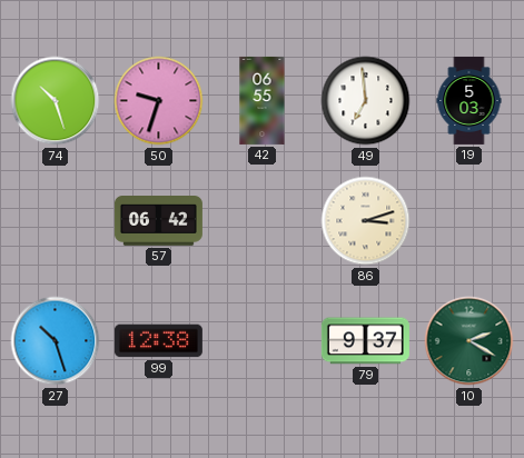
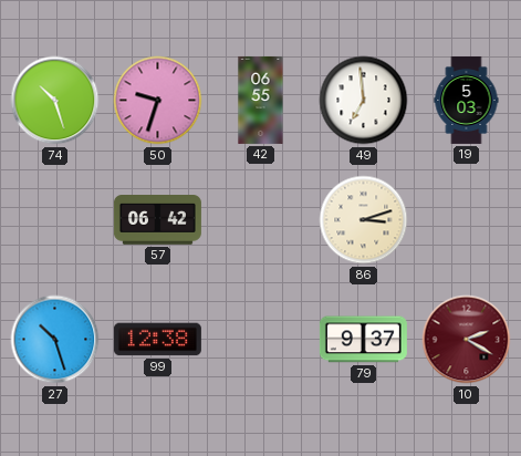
10 dial: green -> burgundy
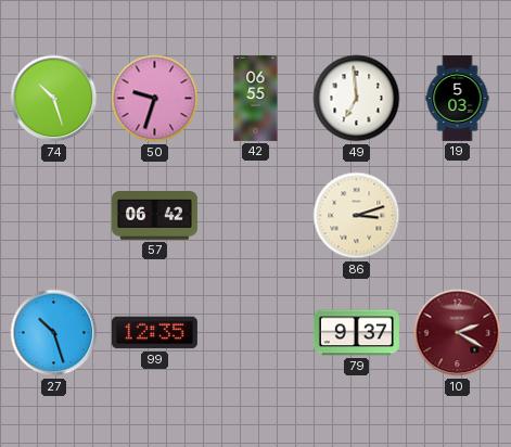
99: 12:38 -> 12:35
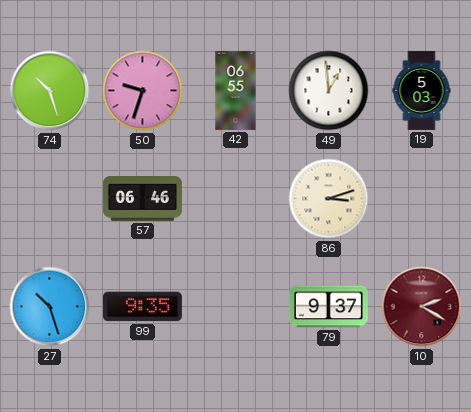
49: 6:59 -> 12:59
57: 06:42 -> 06:46
99: 12:35 -> 9:35
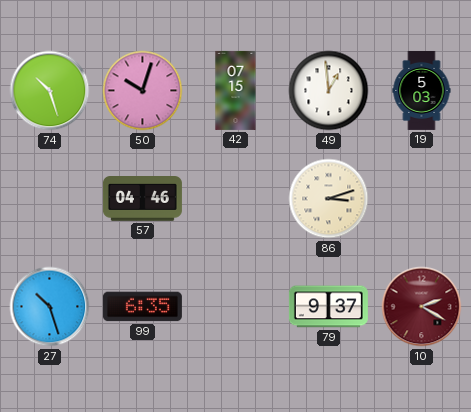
50: 9:33 -> 10:03
42: 06:55 -> 07:15
57: 06:46 -> 04:46
99: 9:35 -> 6:35
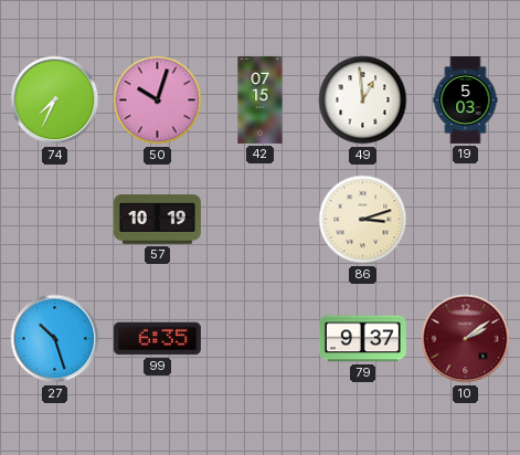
74: 10:27 -> 7:34
57: 04:46 -> 10:19
10: 2:20 -> 2:09
